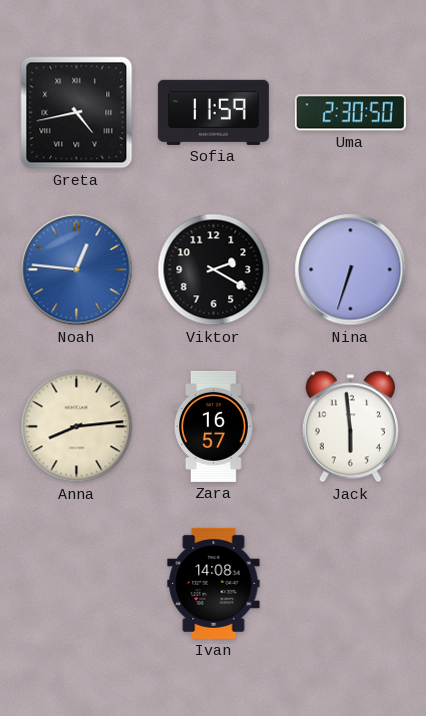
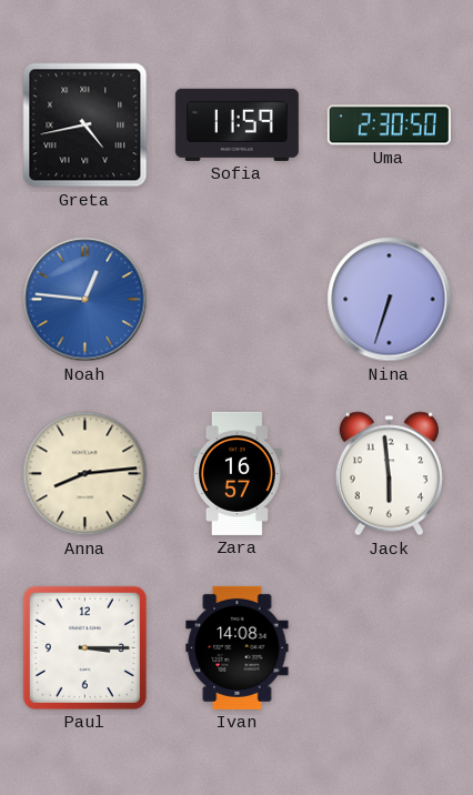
Viktor: 2:20 -> none
Paul: none -> 3:15
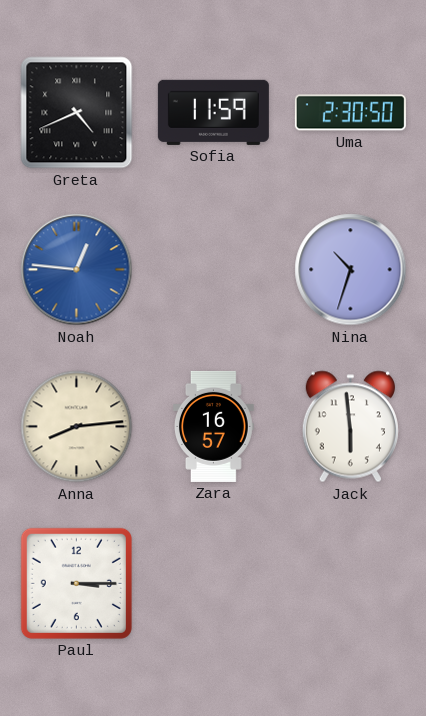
Greta: 4:43 -> 4:41
Nina: 6:33 -> 10:33
Ivan: 14:08 -> none
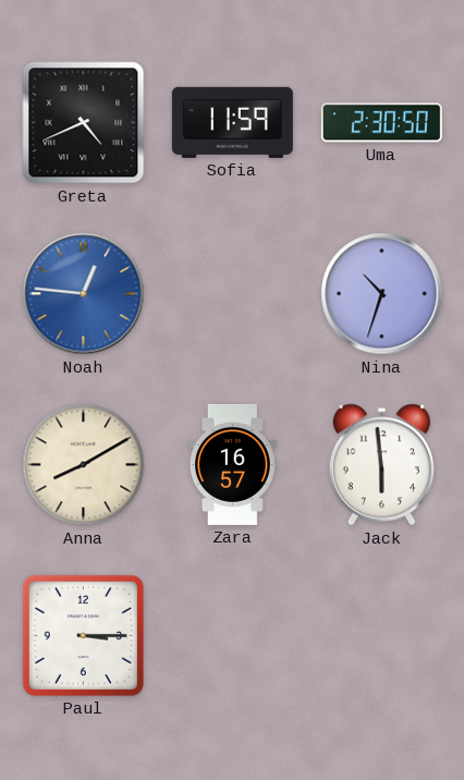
Anna: 8:14 -> 8:10
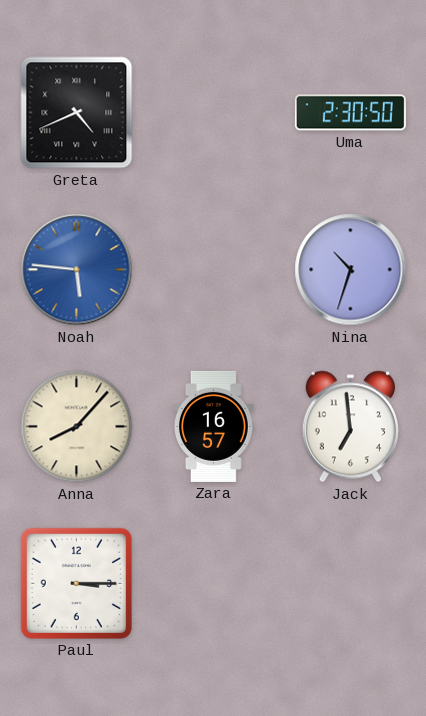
Sofia: 11:59 -> none
Noah: 12:46 -> 5:46
Anna: 8:10 -> 8:07
Jack: 5:59 -> 6:59
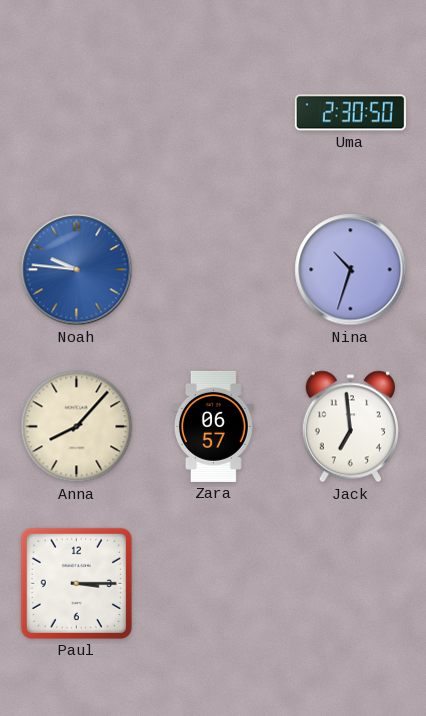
Greta: 4:41 -> none
Noah: 5:46 -> 9:46
Zara: 16:57 -> 06:57
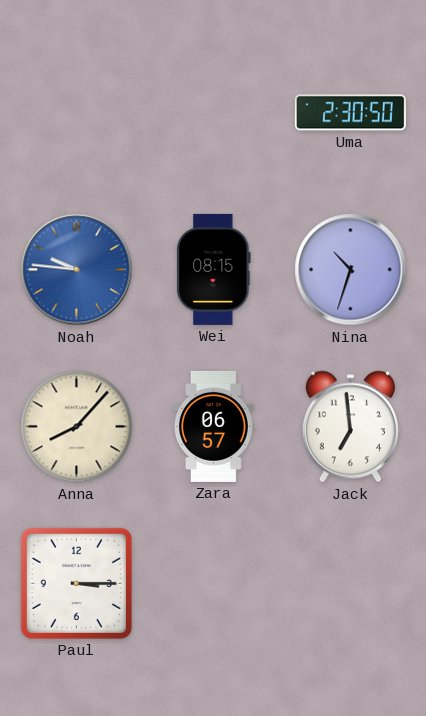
Wei: none -> 08:15
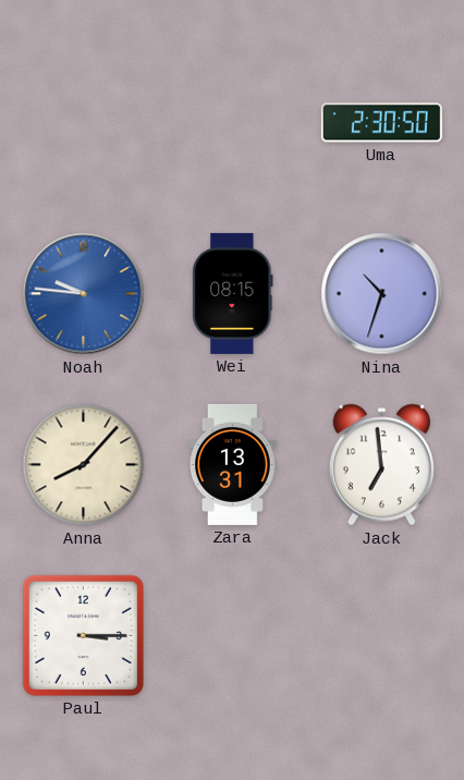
Zara: 06:57 -> 13:31
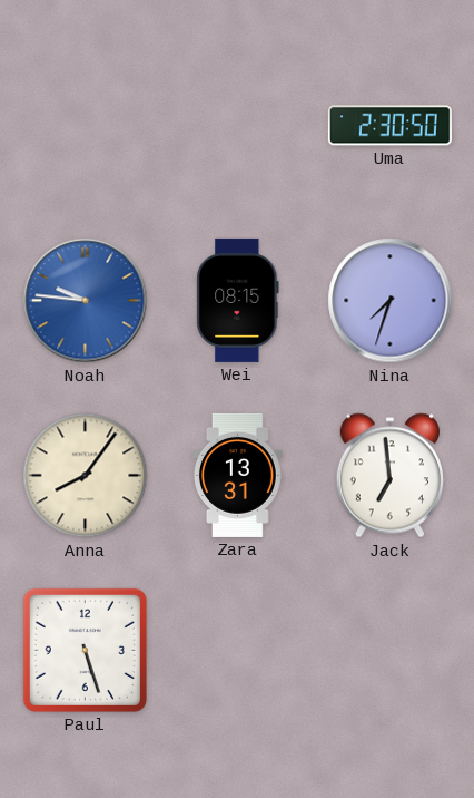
Nina: 10:33 -> 7:33
Anna: 8:07 -> 8:06
Paul: 3:15 -> 5:27
